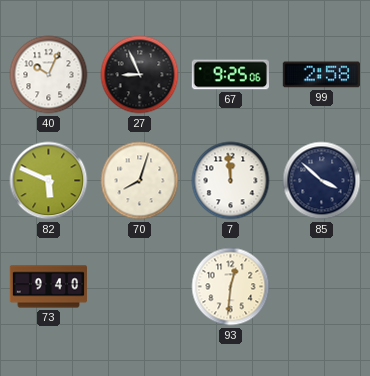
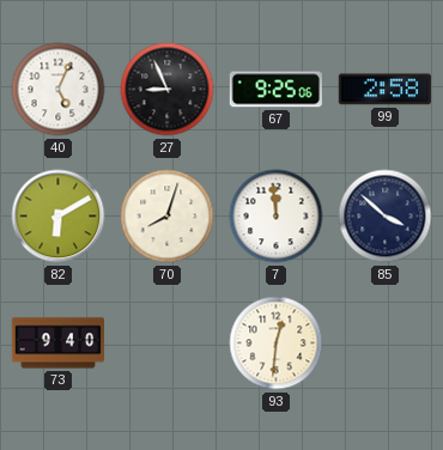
40: 10:04 -> 5:04
82: 5:49 -> 6:10
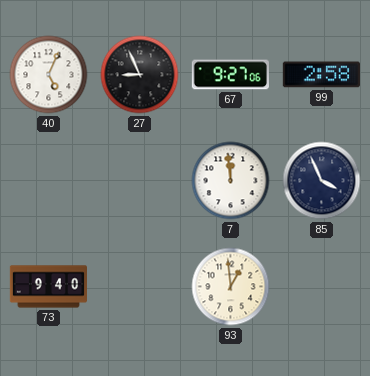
67: 9:25 -> 9:27
82: 6:10 -> none
70: 8:03 -> none
85: 3:52 -> 3:56
93: 12:31 -> 12:59
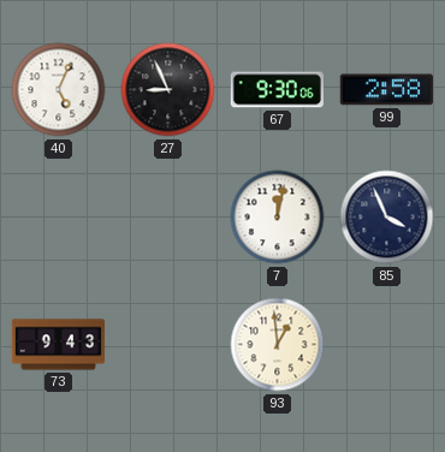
67: 9:27 -> 9:30
7: 11:59 -> 12:02
73: 9:40 -> 9:43
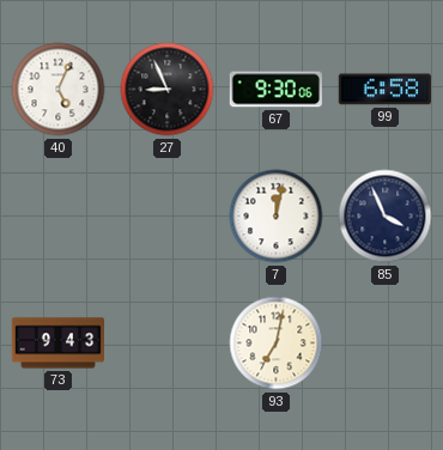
99: 2:58 -> 6:58
93: 12:59 -> 7:02
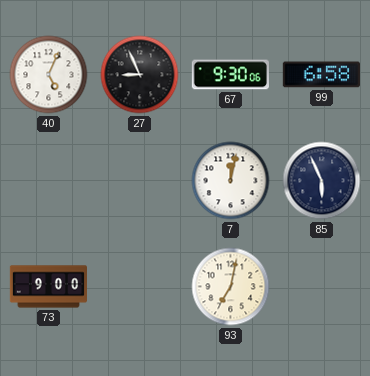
85: 3:56 -> 5:56
73: 9:43 -> 9:00
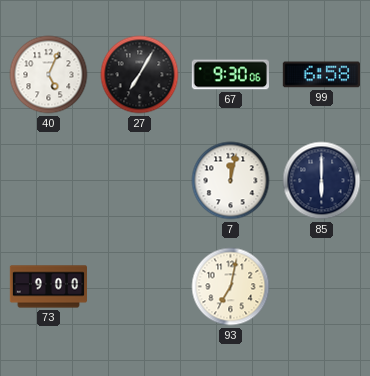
27: 8:56 -> 7:05
85: 5:56 -> 6:00
